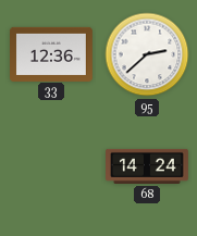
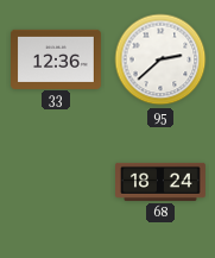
68: 14:24 -> 18:24
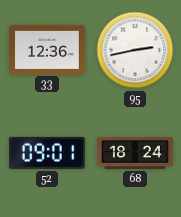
95: 2:38 -> 2:43
52: none -> 09:01
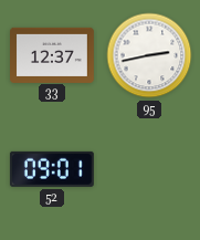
33: 12:36 -> 12:37
68: 18:24 -> none
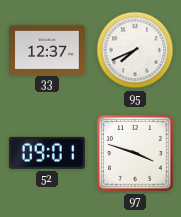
95: 2:43 -> 7:41
97: none -> 3:48
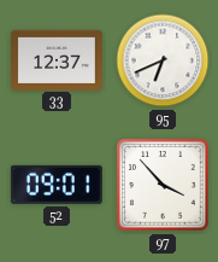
95: 7:41 -> 6:41
97: 3:48 -> 3:53
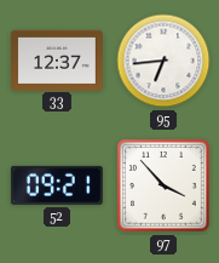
95: 6:41 -> 6:44
52: 09:01 -> 09:21
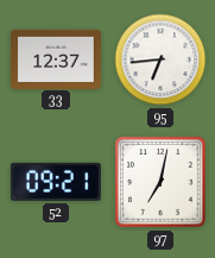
97: 3:53 -> 7:02
